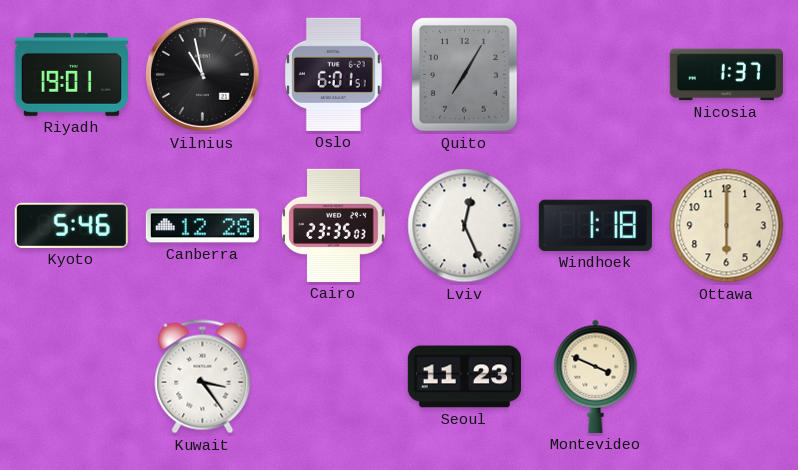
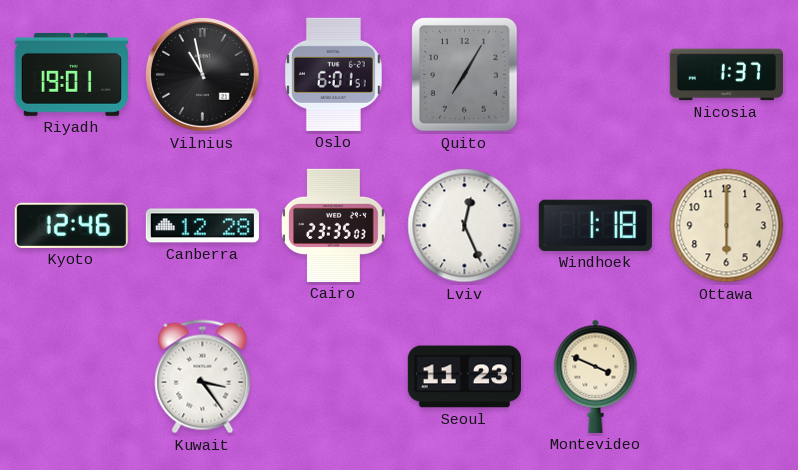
Kyoto: 5:46 -> 12:46
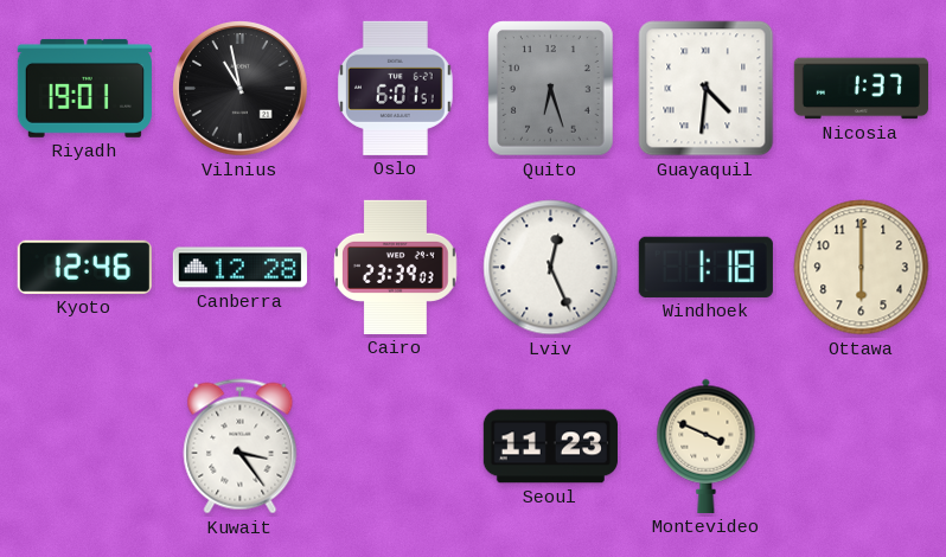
Quito: 7:05 -> 6:27
Guayaquil: none -> 4:31
Cairo: 23:35 -> 23:39
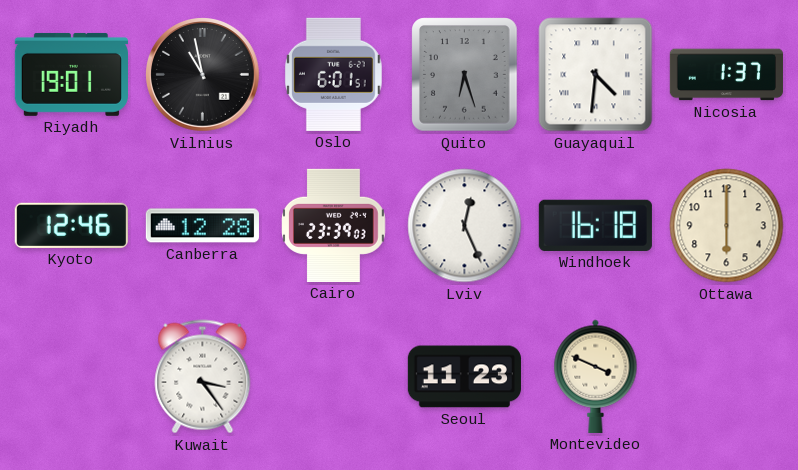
Windhoek: 1:18 -> 16:18
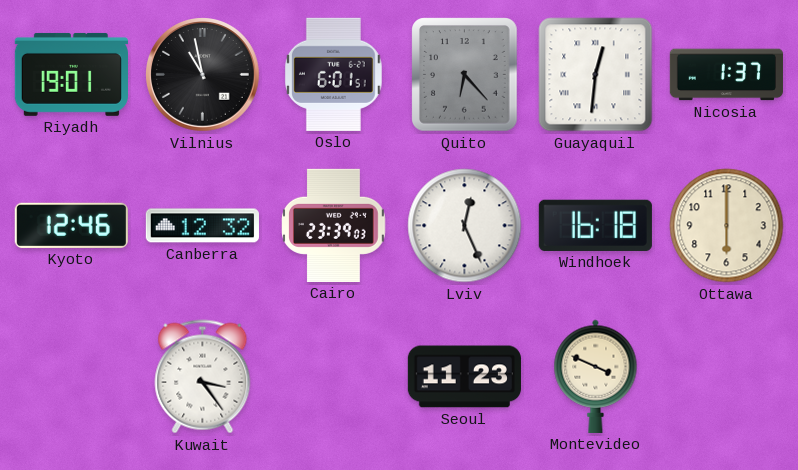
Quito: 6:27 -> 6:23
Guayaquil: 4:31 -> 12:31
Canberra: 12:28 -> 12:32
